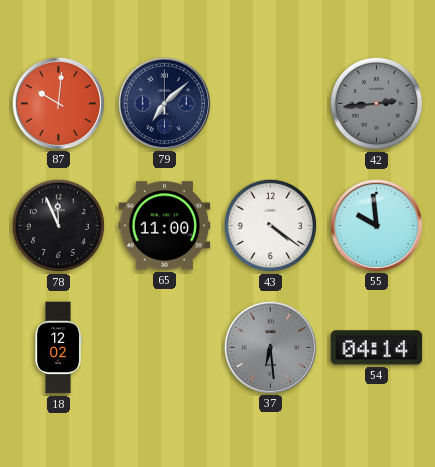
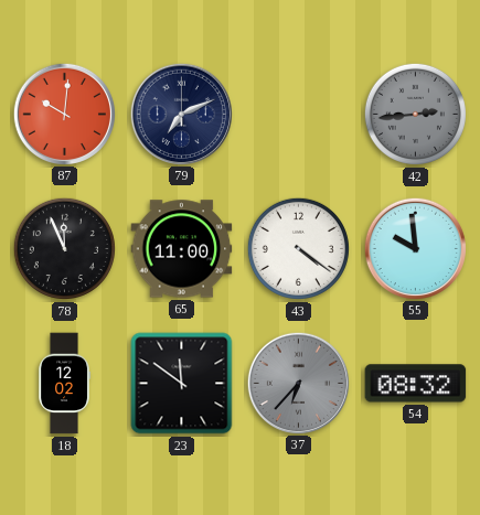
79: 7:08 -> 7:11
23: none -> 11:51
37: 6:29 -> 6:37
54: 04:14 -> 08:32
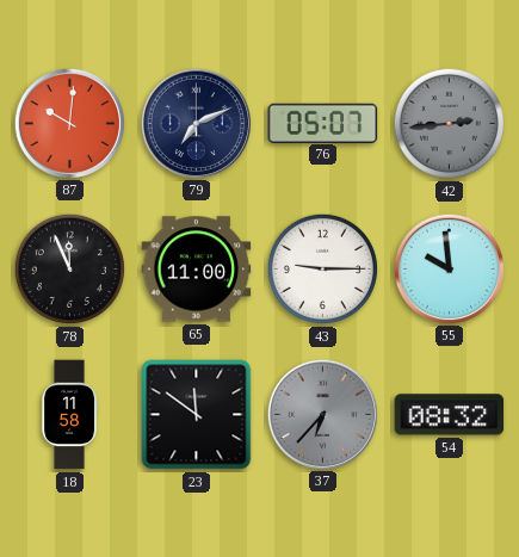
76: none -> 05:07
43: 4:21 -> 9:15
18: 12:02 -> 11:58
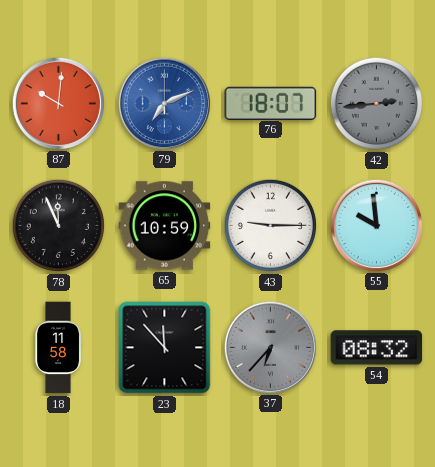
79 dial: navy -> blue
76: 05:07 -> 18:07
65: 11:00 -> 10:59
23: 11:51 -> 11:53
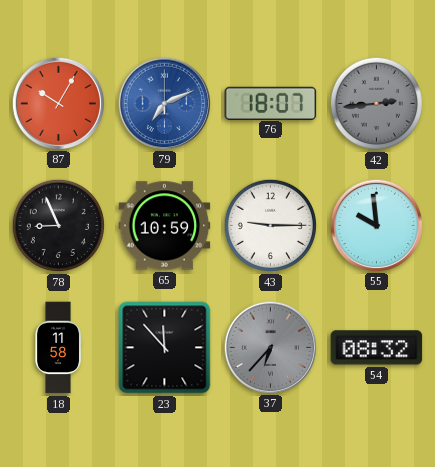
87: 10:01 -> 10:05
78: 11:56 -> 8:56
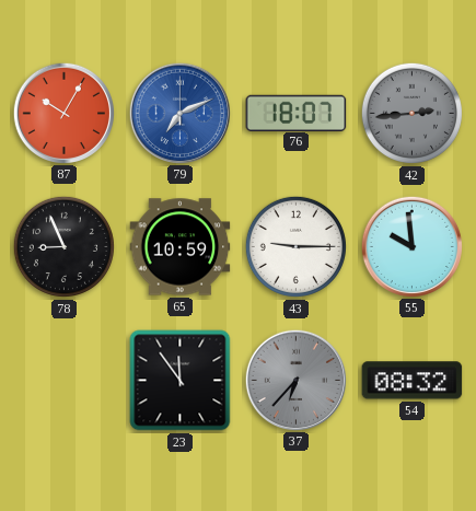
18: 11:58 -> none
23: 11:53 -> 11:54
